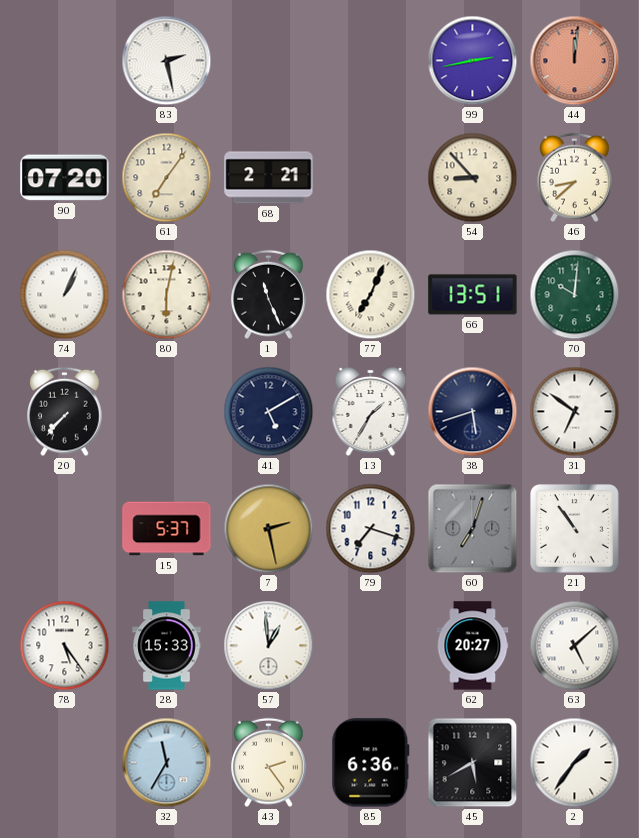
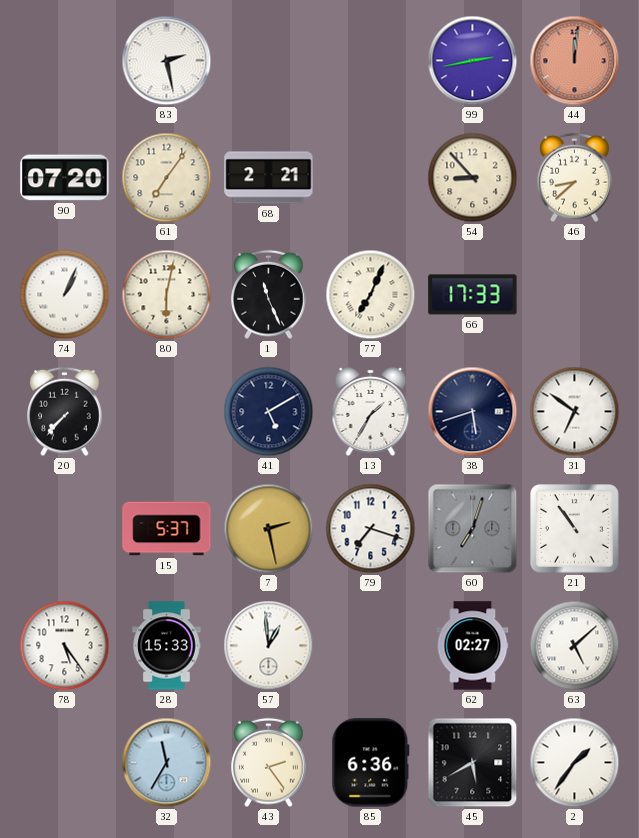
66: 13:51 -> 17:33
70: 10:01 -> none
62: 20:27 -> 02:27
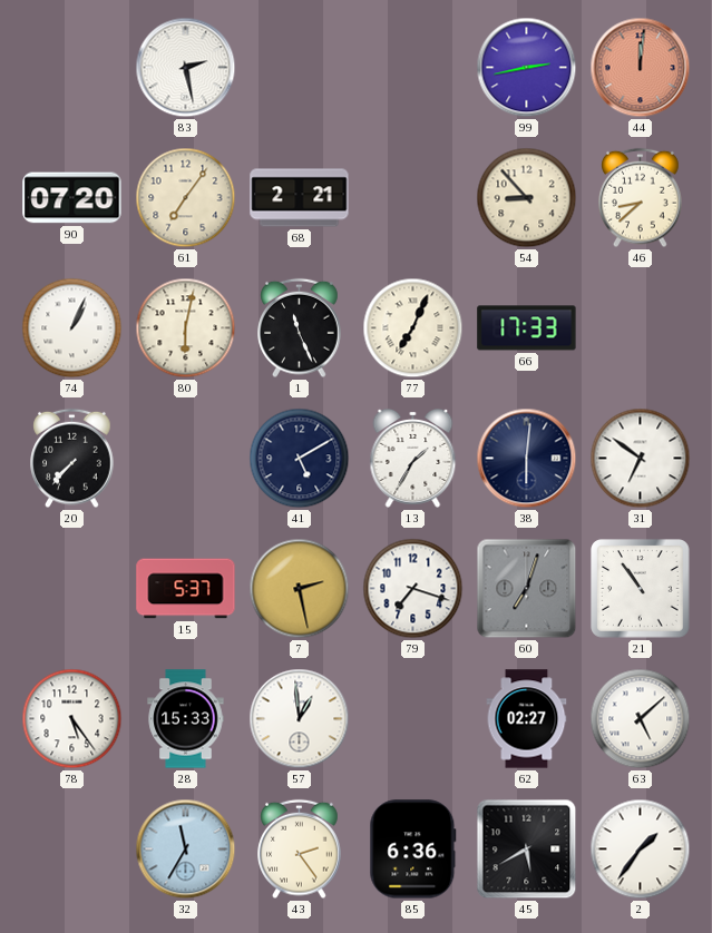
38: 5:42 -> 6:01
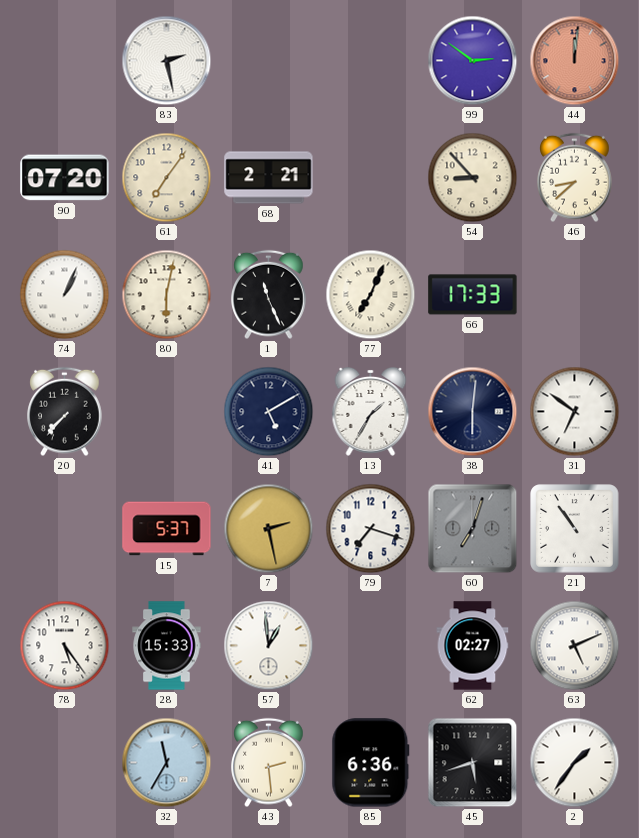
99: 2:43 -> 2:51
63: 5:08 -> 5:11
43: 2:24 -> 2:29
45: 5:40 -> 5:42
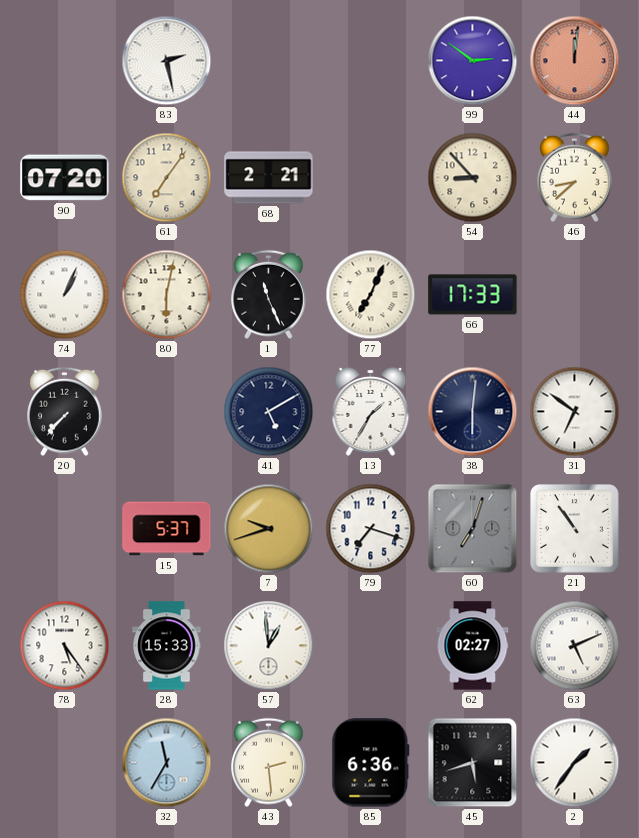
7: 2:28 -> 9:42
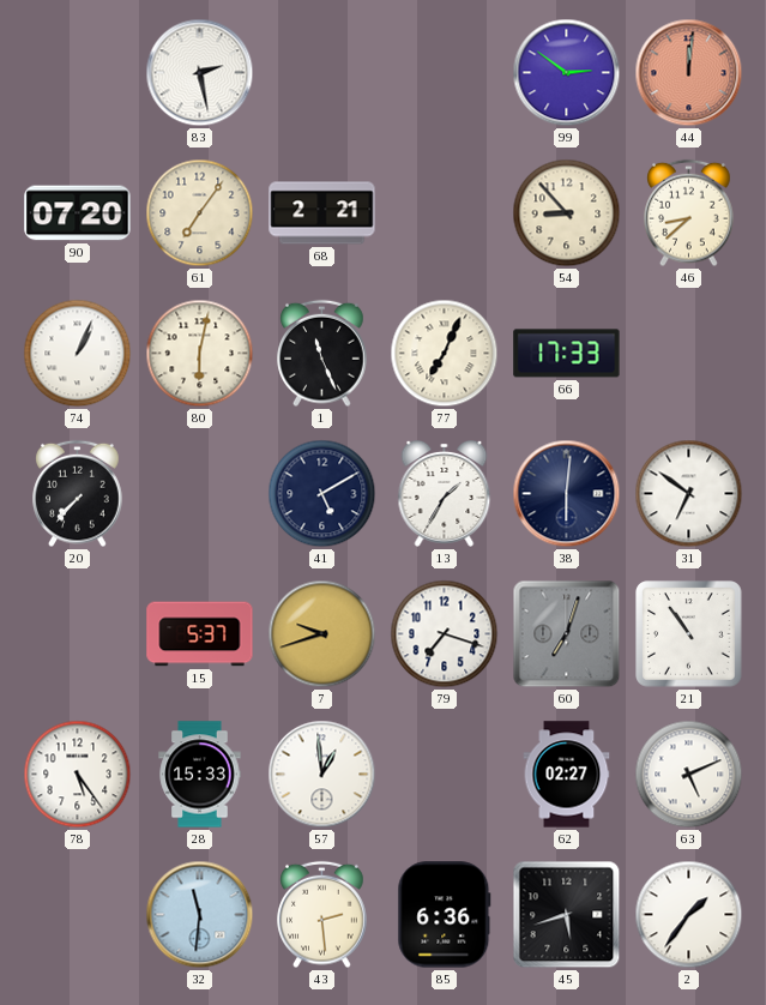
32: 11:35 -> 11:31
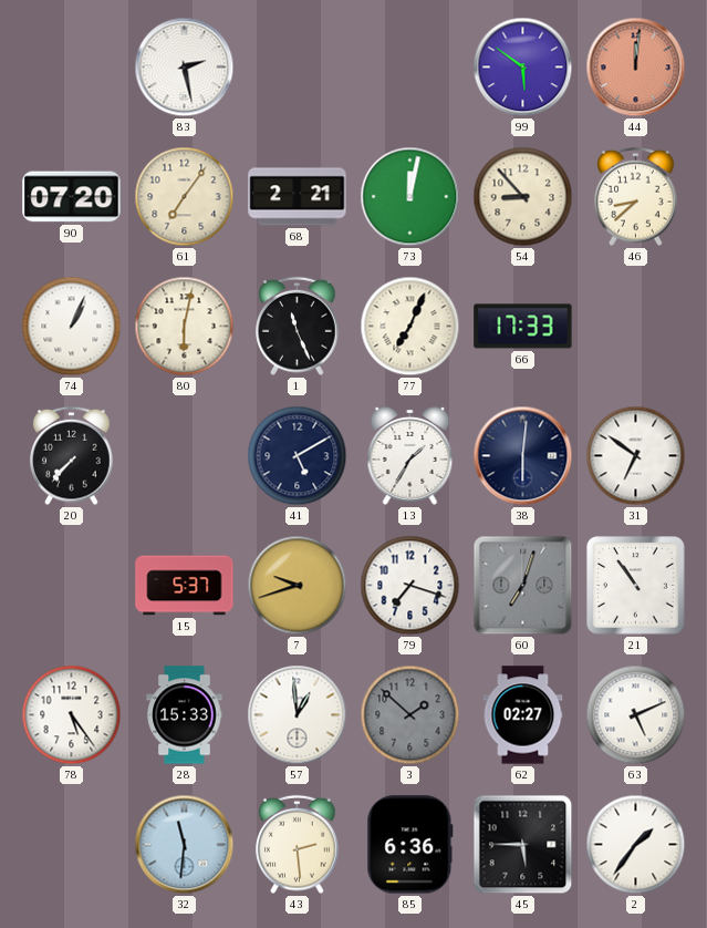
99: 2:51 -> 5:51
73: none -> 12:02
3: none -> 1:52
45: 5:42 -> 5:45
